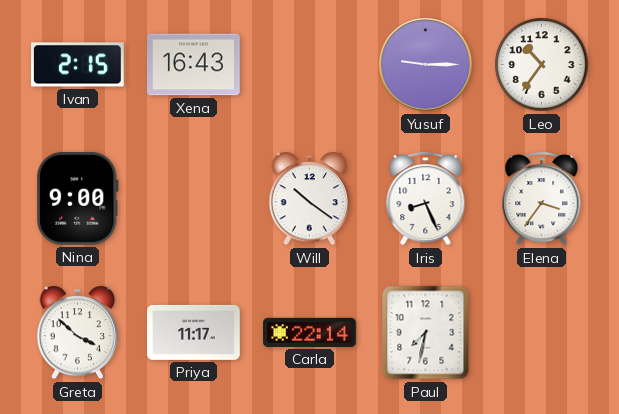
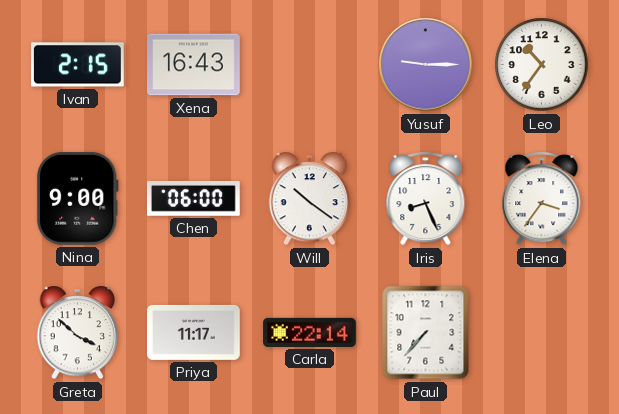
Chen: none -> 06:00
Paul: 7:32 -> 7:37
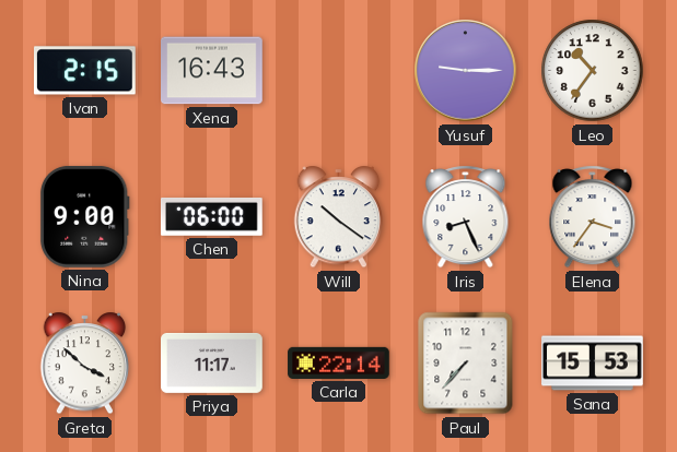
Sana: none -> 15:53
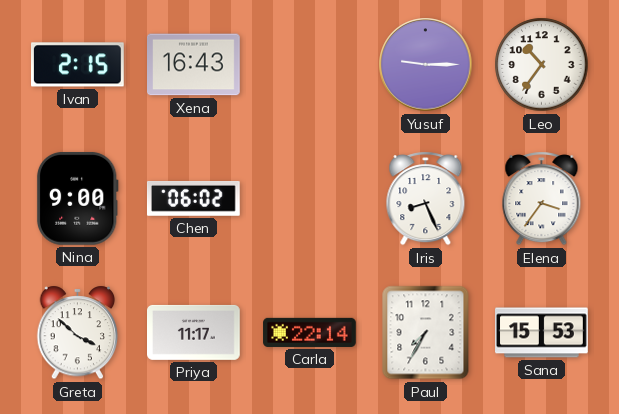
Chen: 06:00 -> 06:02
Will: 10:21 -> none
Paul: 7:37 -> 7:35
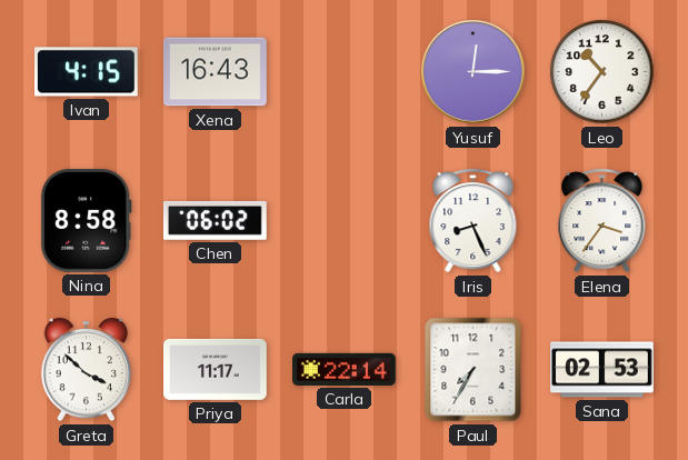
Ivan: 2:15 -> 4:15
Yusuf: 9:15 -> 12:15
Nina: 9:00 -> 8:58
Sana: 15:53 -> 02:53
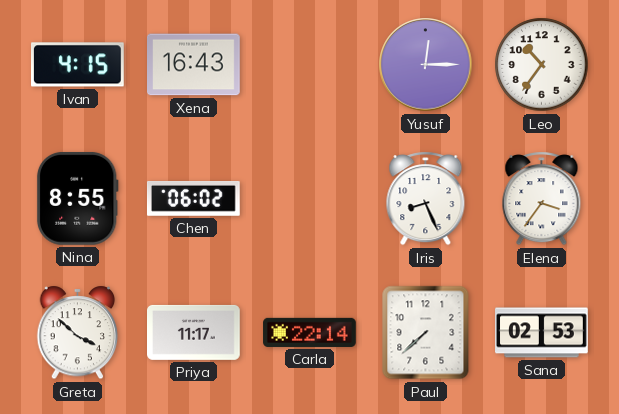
Nina: 8:58 -> 8:55
Paul: 7:35 -> 7:38
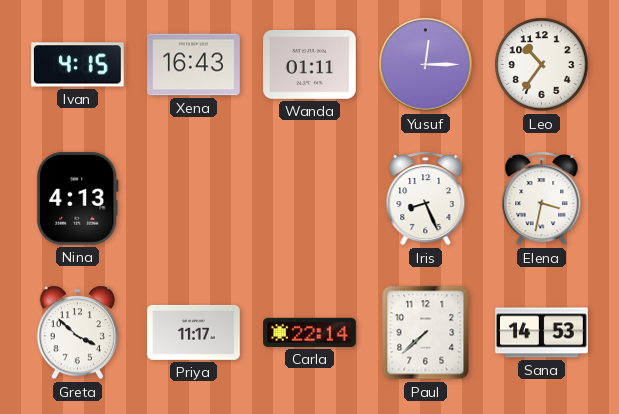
Wanda: none -> 01:11
Nina: 8:55 -> 4:13
Chen: 06:02 -> none
Elena: 3:36 -> 3:32
Sana: 02:53 -> 14:53
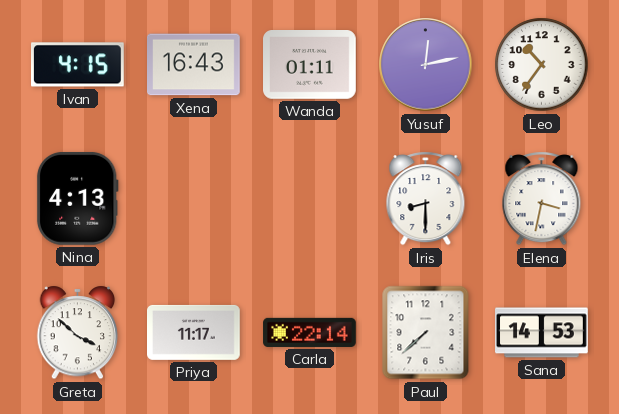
Yusuf: 12:15 -> 12:13
Iris: 8:26 -> 8:30
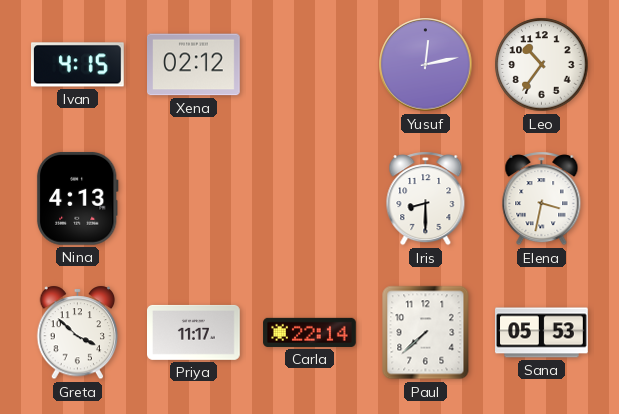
Xena: 16:43 -> 02:12
Wanda: 01:11 -> none
Sana: 14:53 -> 05:53
